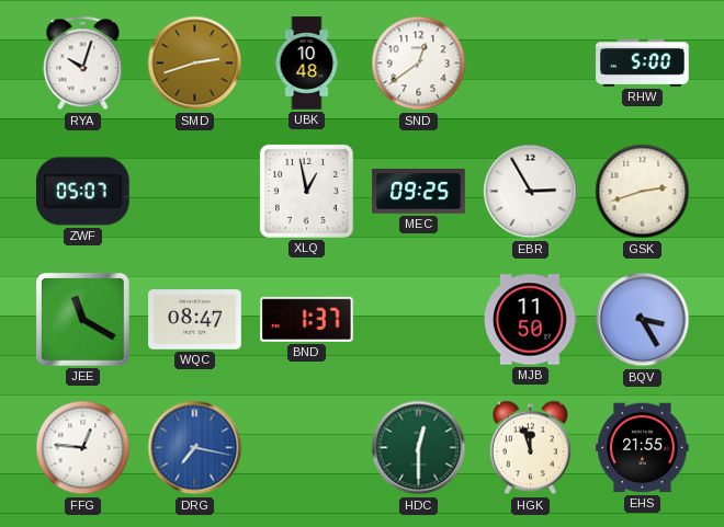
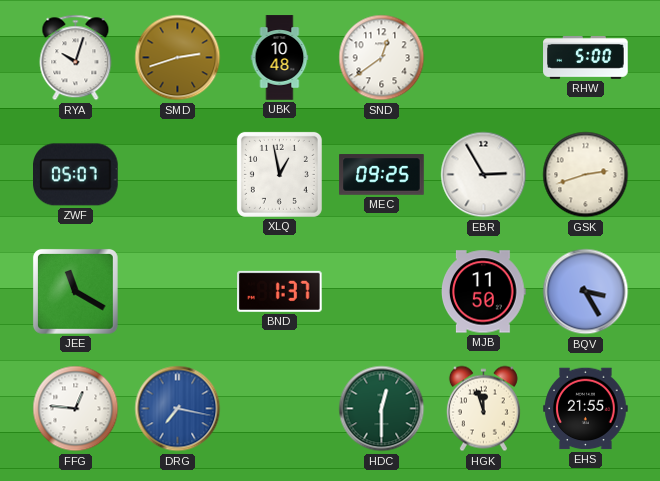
WQC: 08:47 -> none
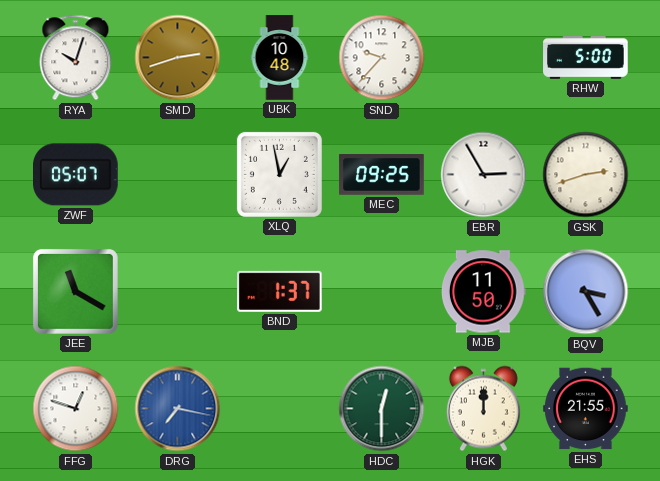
SND: 12:39 -> 9:37
FFG: 12:46 -> 12:48
HGK: 11:57 -> 12:00
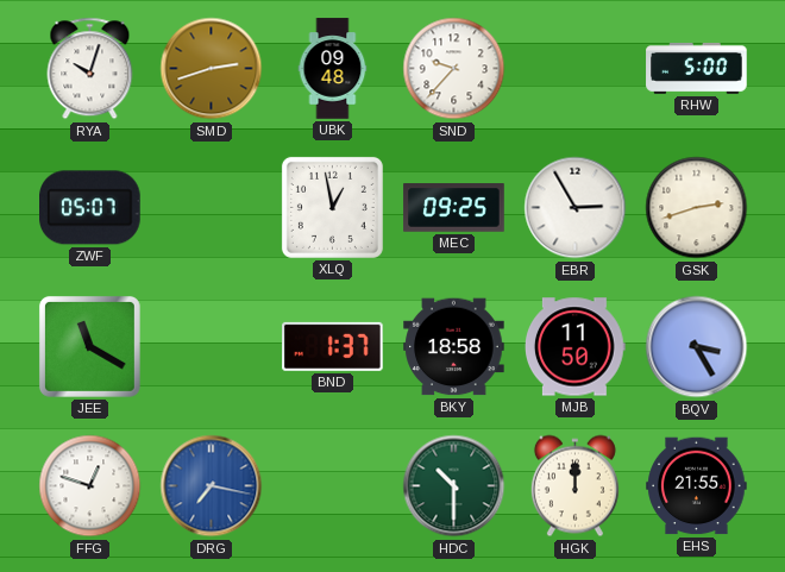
UBK: 10:48 -> 09:48
BKY: none -> 18:58
HDC: 12:30 -> 10:30
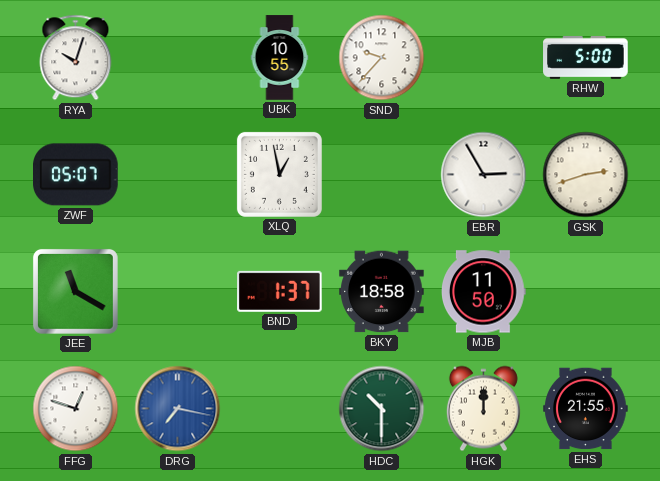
SMD: 2:42 -> none
UBK: 09:48 -> 10:55
MEC: 09:25 -> none
BQV: 3:25 -> none
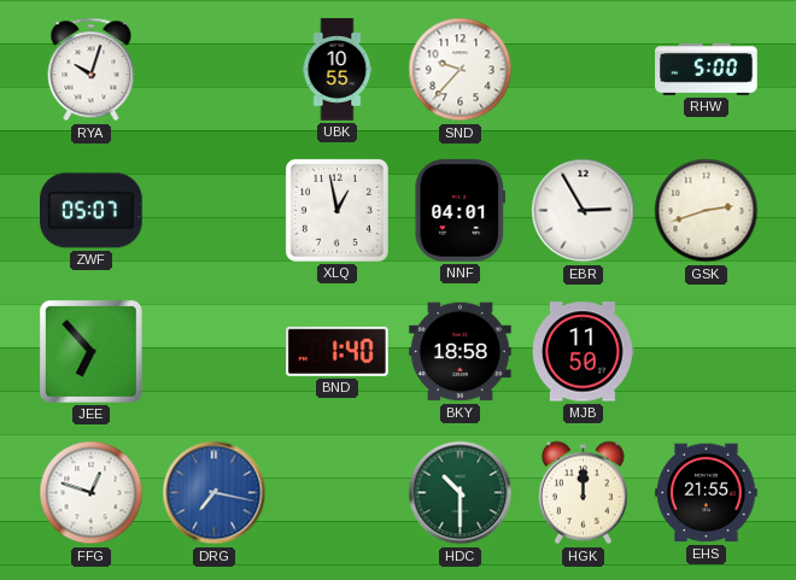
NNF: none -> 04:01
JEE: 11:20 -> 6:53
BND: 1:37 -> 1:40
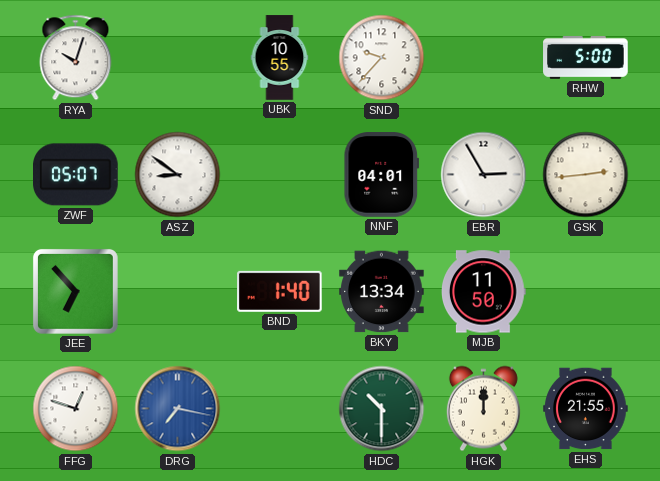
ASZ: none -> 8:51
XLQ: 12:58 -> none
GSK: 2:42 -> 2:44
BKY: 18:58 -> 13:34
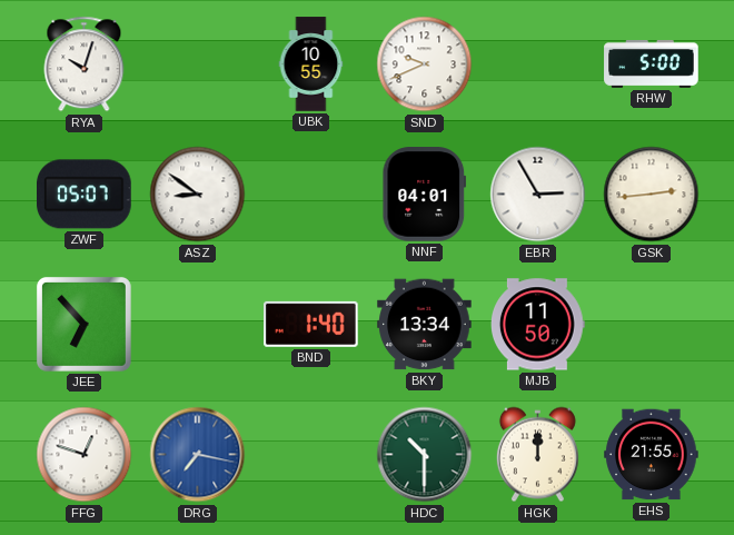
SND: 9:37 -> 9:41
